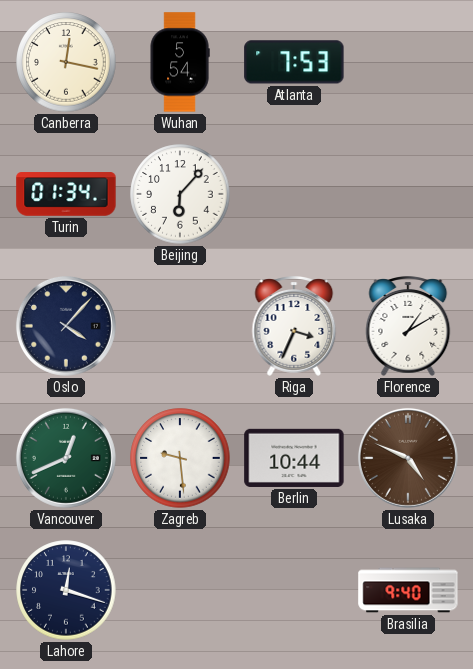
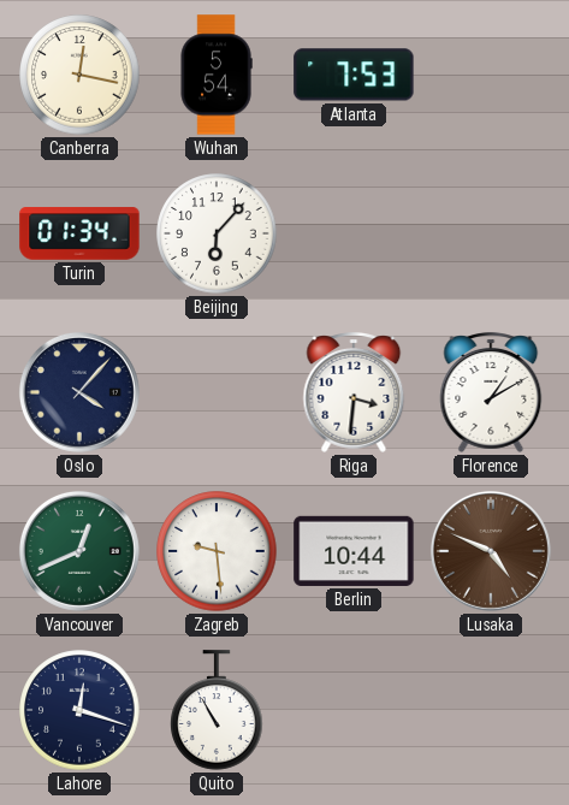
Riga: 3:34 -> 3:31
Quito: none -> 10:55
Brasilia: 9:40 -> none
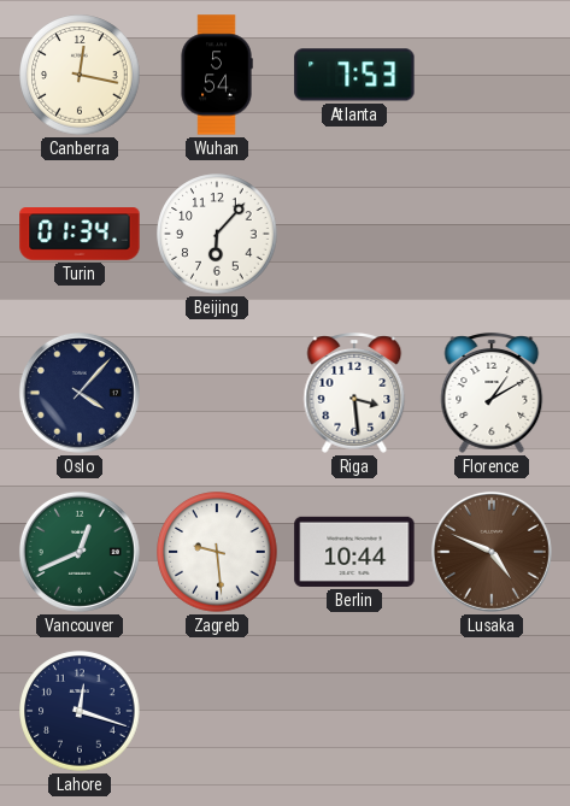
Riga: 3:31 -> 3:29
Quito: 10:55 -> none
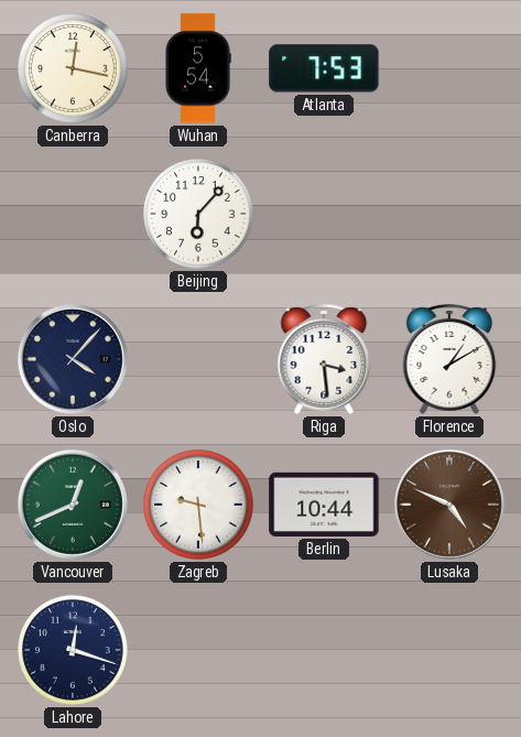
Turin: 01:34 -> none
